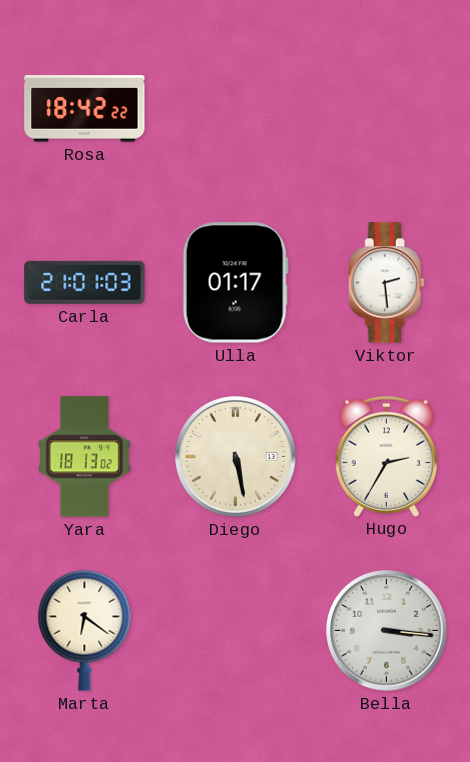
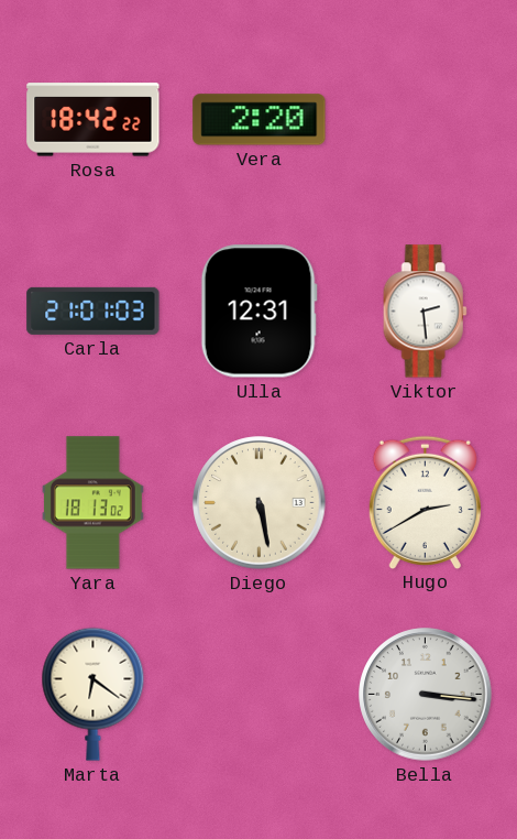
Vera: none -> 2:20
Ulla: 01:17 -> 12:31
Hugo: 2:35 -> 2:40
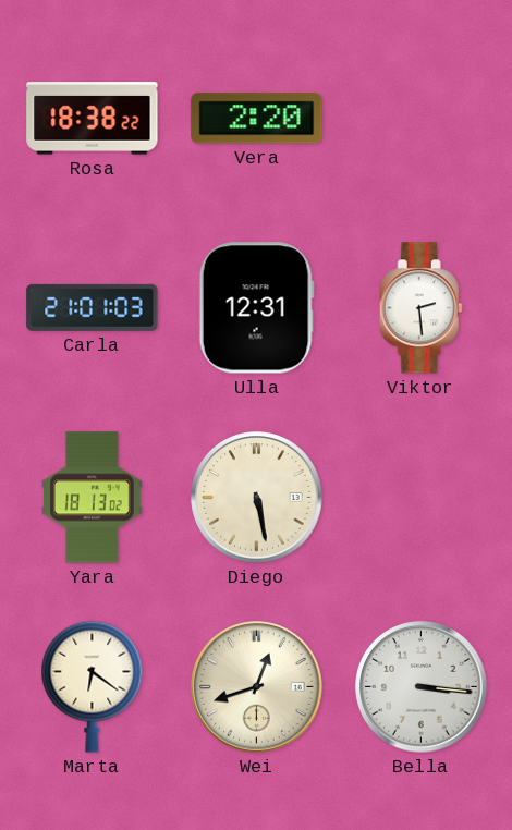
Rosa: 18:42 -> 18:38
Hugo: 2:40 -> none
Wei: none -> 12:42
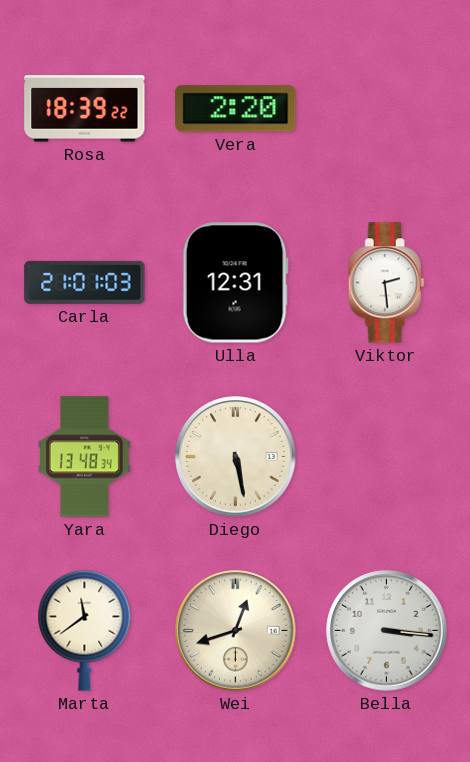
Rosa: 18:38 -> 18:39
Yara: 18:13 -> 13:48
Marta: 6:21 -> 11:39
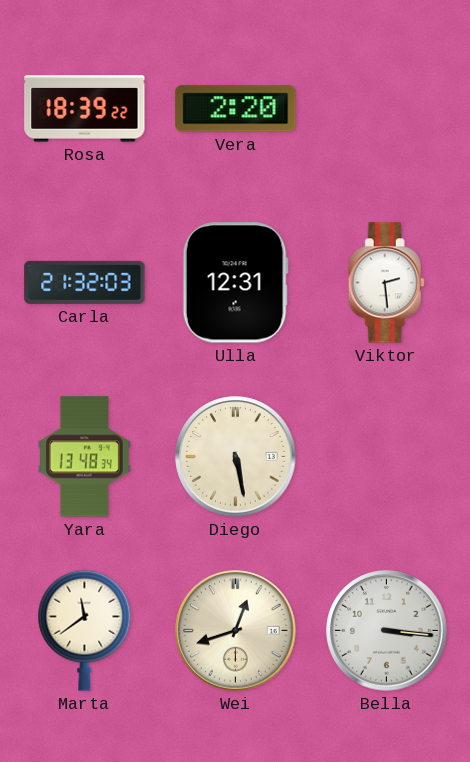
Carla: 21:01 -> 21:32
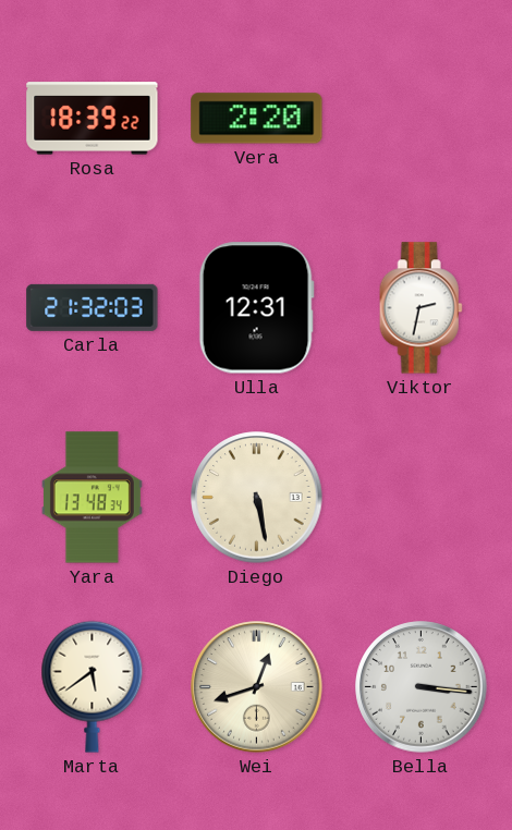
Viktor: 2:29 -> 2:32
Marta: 11:39 -> 5:39
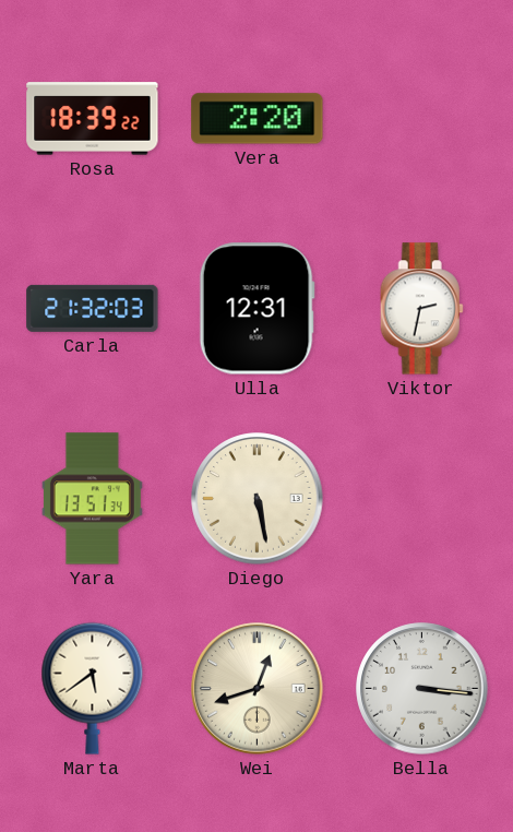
Yara: 13:48 -> 13:51
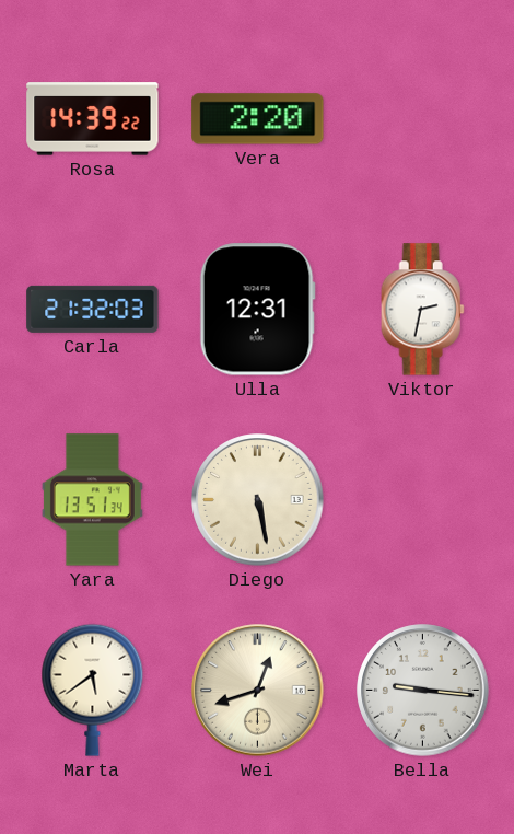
Rosa: 18:39 -> 14:39
Bella: 3:16 -> 9:16
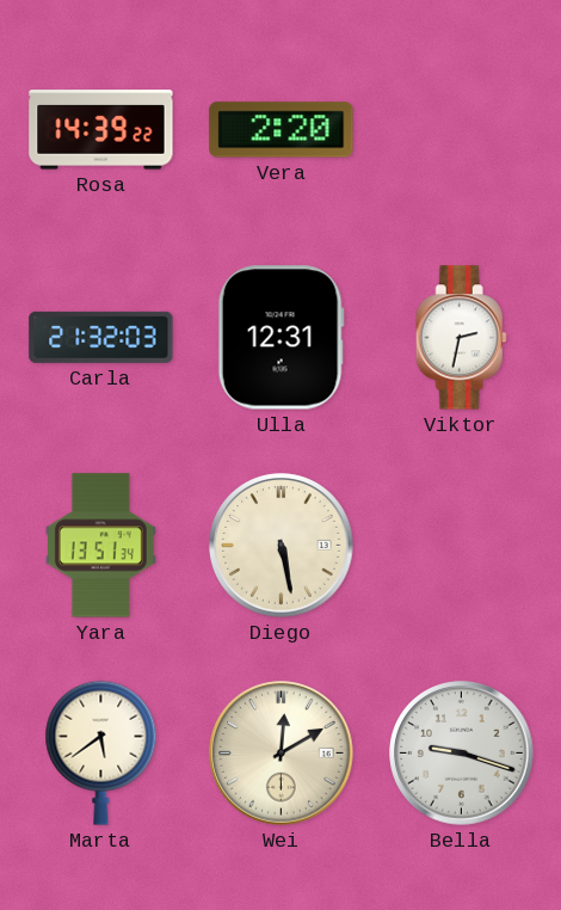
Wei: 12:42 -> 12:10
Bella: 9:16 -> 9:18
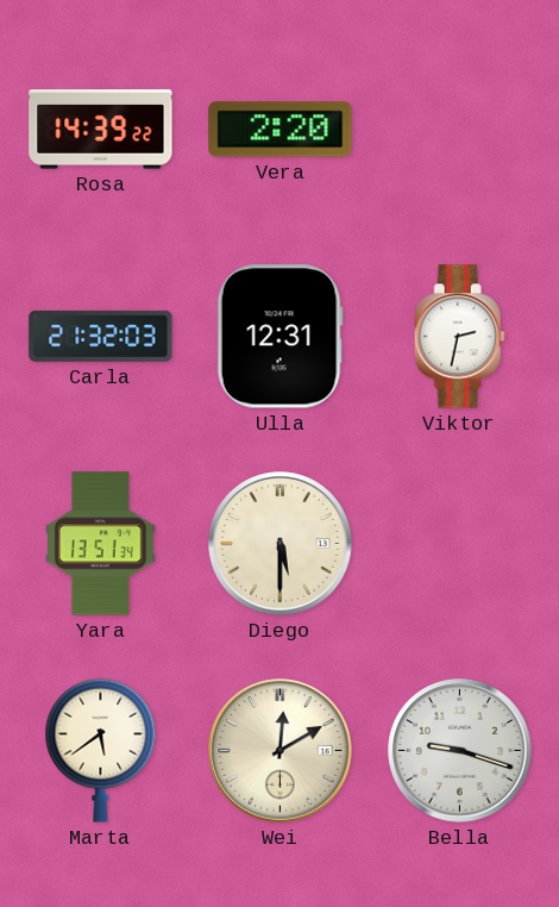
Diego: 5:28 -> 5:30
